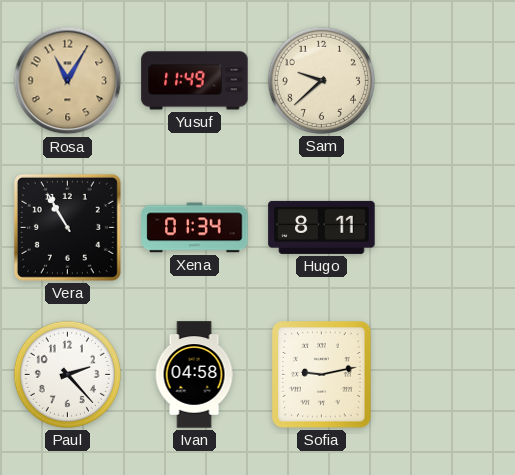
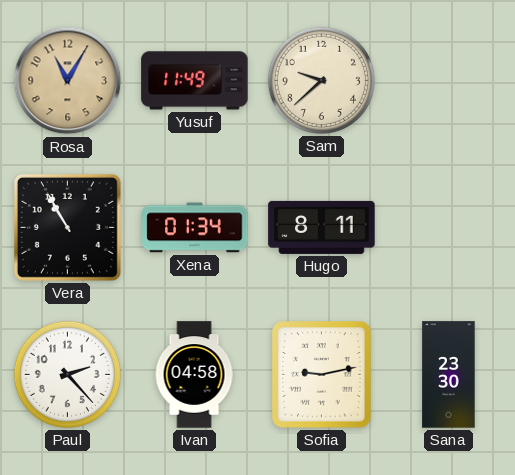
Sana: none -> 23:30
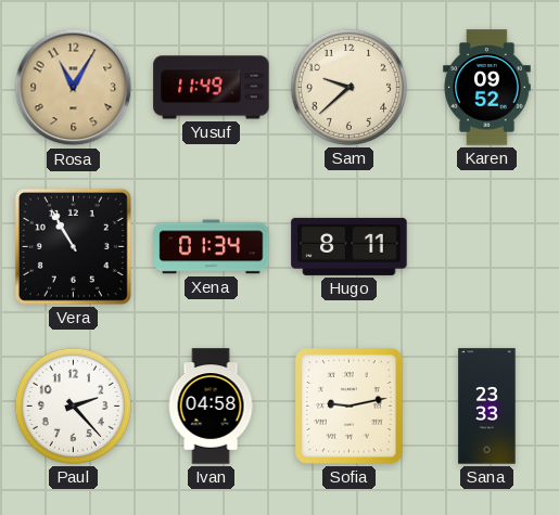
Karen: none -> 09:52
Sana: 23:30 -> 23:33
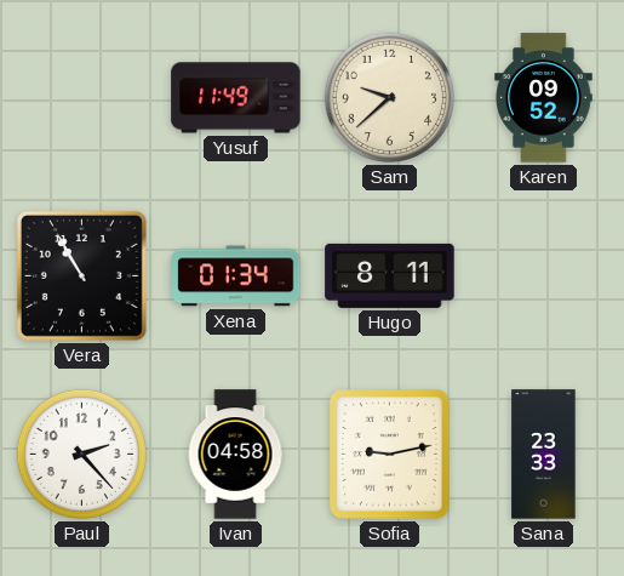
Rosa: 11:05 -> none
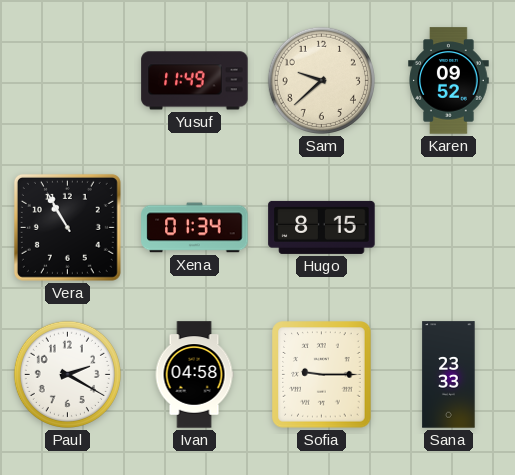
Hugo: 8:11 -> 8:15
Paul: 2:23 -> 2:20
Sofia: 9:13 -> 9:15
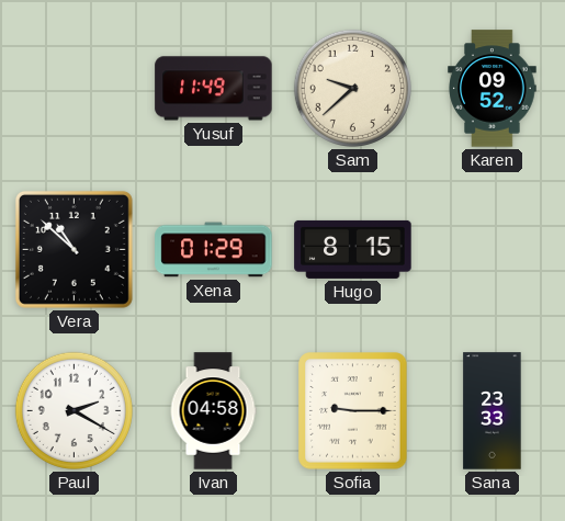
Vera: 10:55 -> 10:52
Xena: 01:34 -> 01:29
